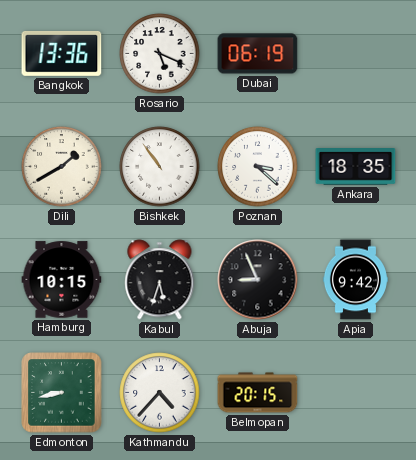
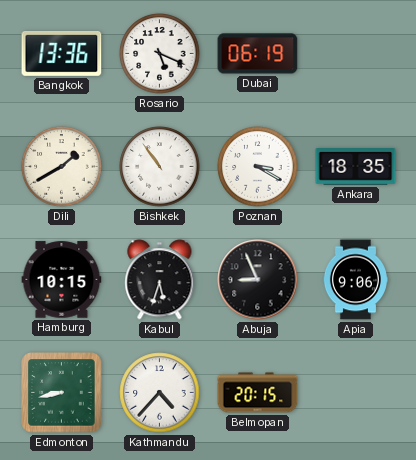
Poznan: 3:22 -> 3:20
Apia: 9:42 -> 9:06
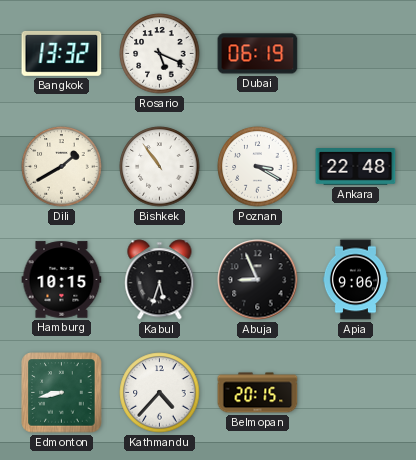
Bangkok: 13:36 -> 13:32
Ankara: 18:35 -> 22:48
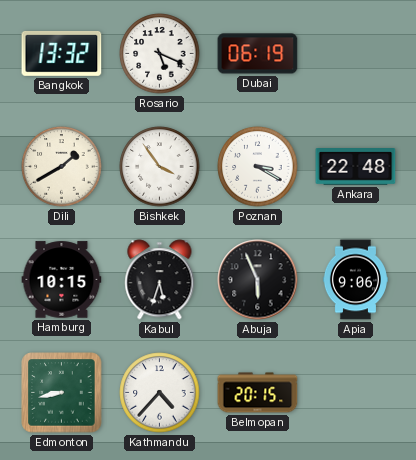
Bishkek: 10:54 -> 3:54
Abuja: 8:56 -> 5:56
